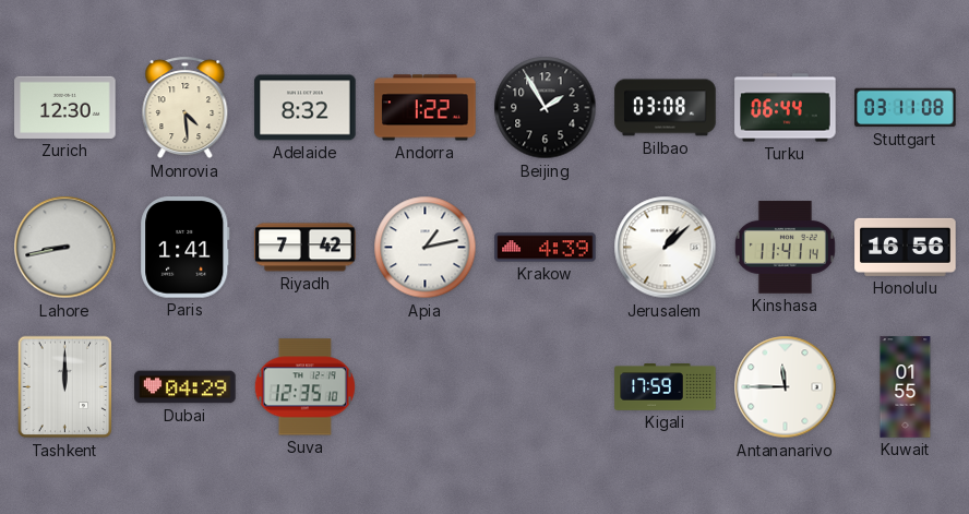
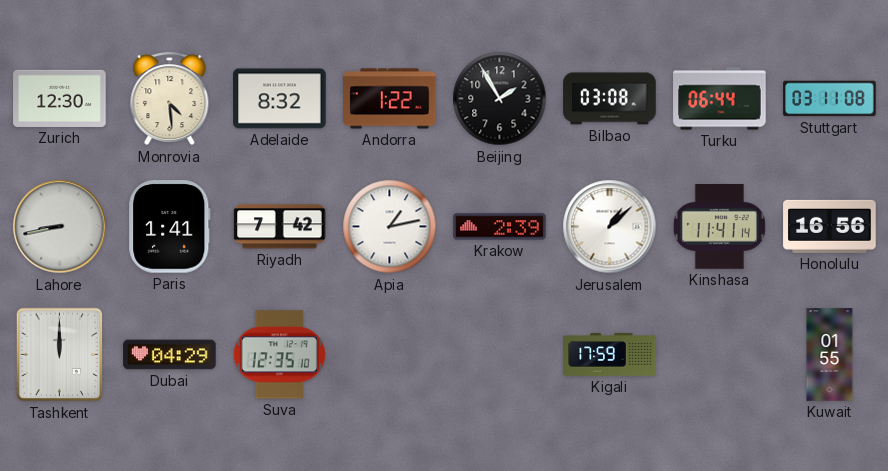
Krakow: 4:39 -> 2:39
Antananarivo: 11:45 -> none
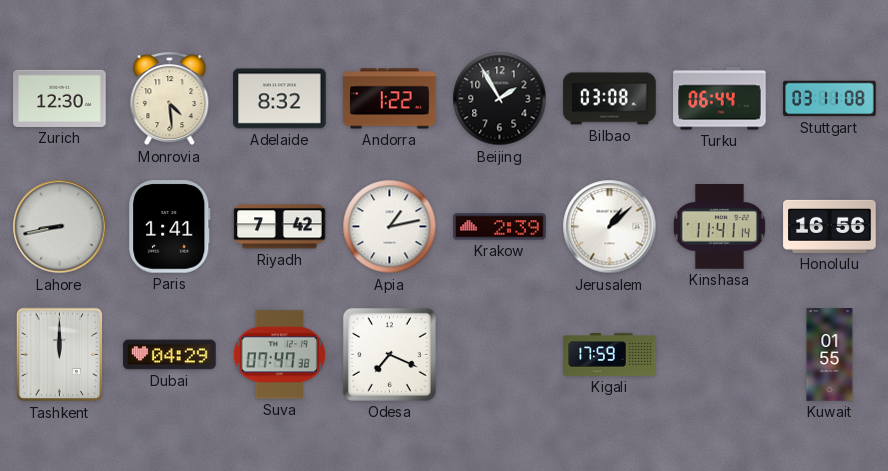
Suva: 12:35 -> 07:47
Odesa: none -> 7:19
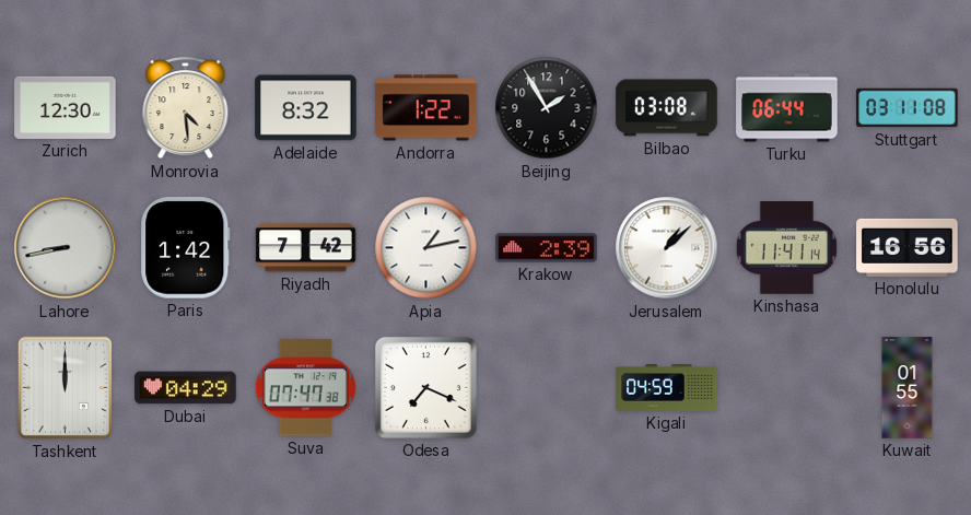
Paris: 1:41 -> 1:42
Kigali: 17:59 -> 04:59
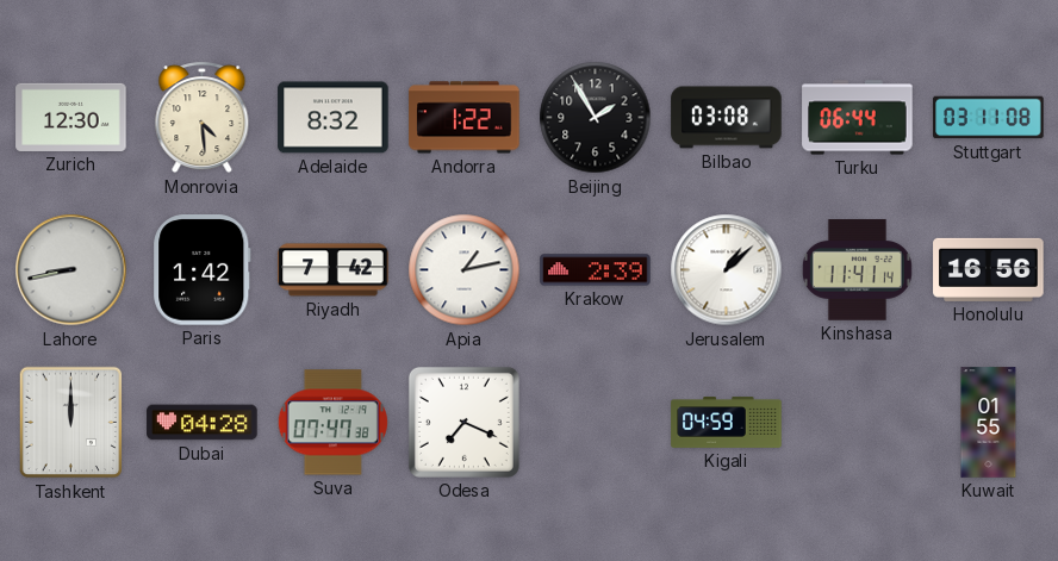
Dubai: 04:29 -> 04:28
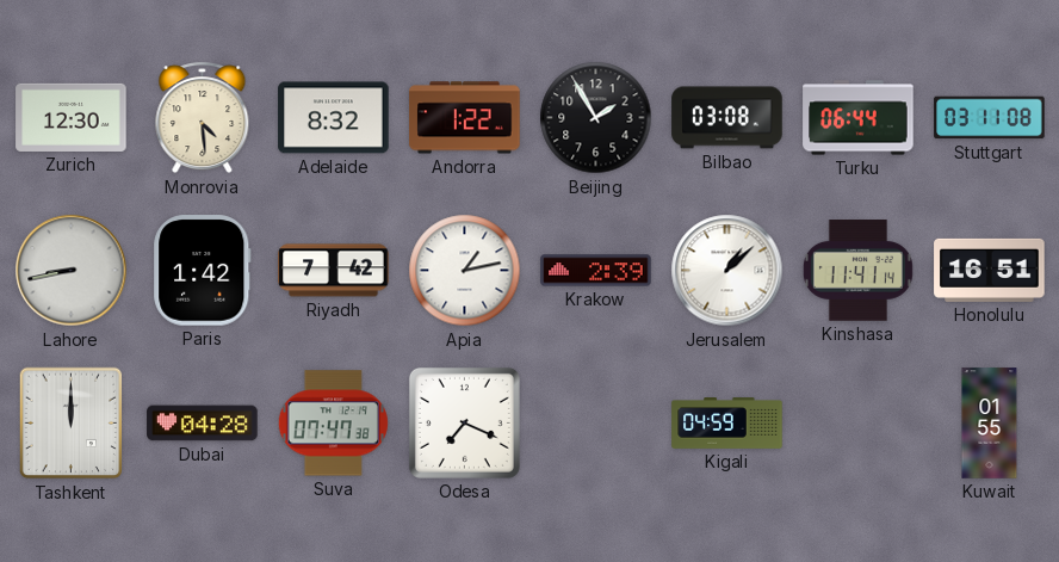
Honolulu: 16:56 -> 16:51
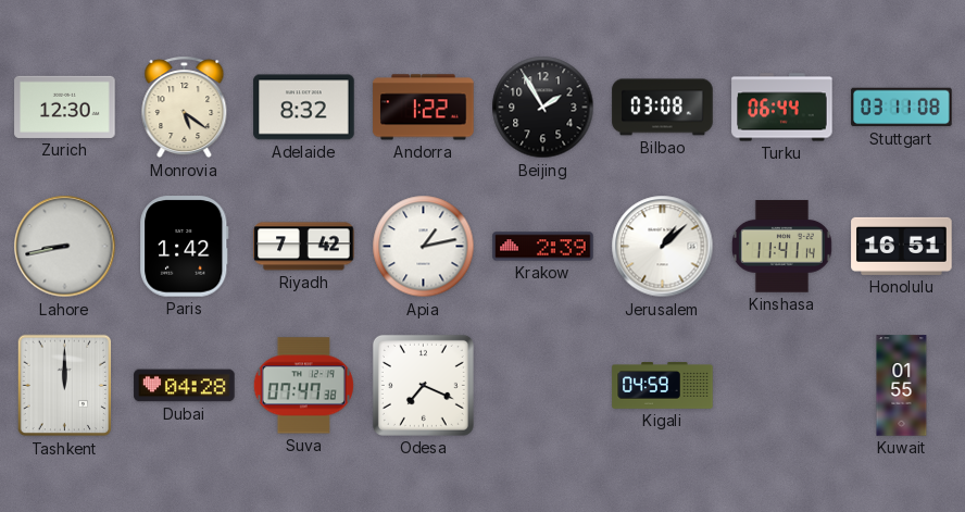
Monrovia: 4:29 -> 5:21
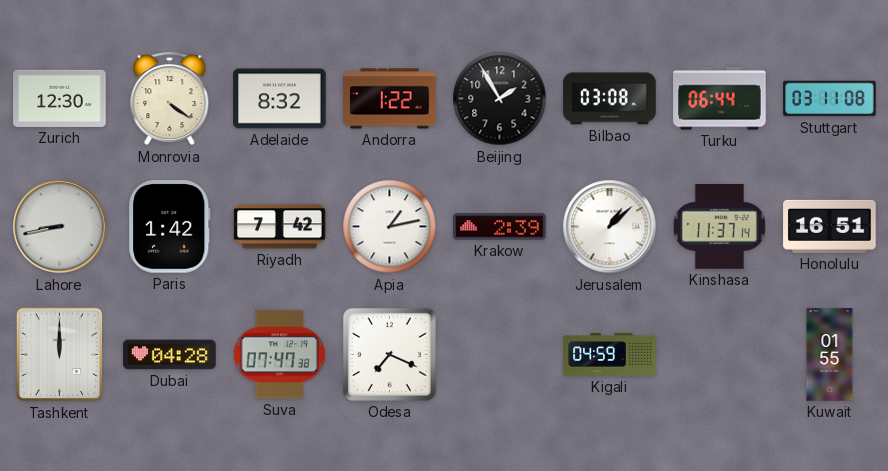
Monrovia: 5:21 -> 4:21
Kinshasa: 11:41 -> 11:37
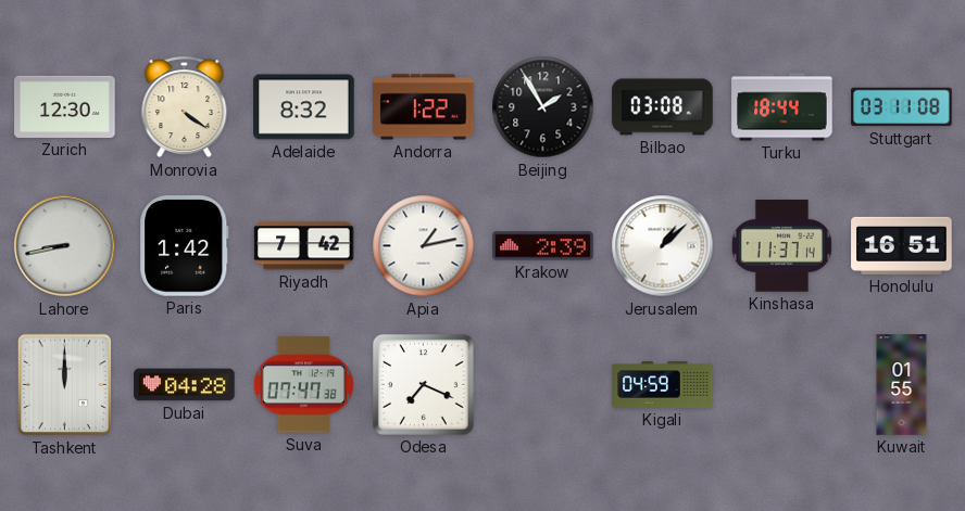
Turku: 06:44 -> 18:44
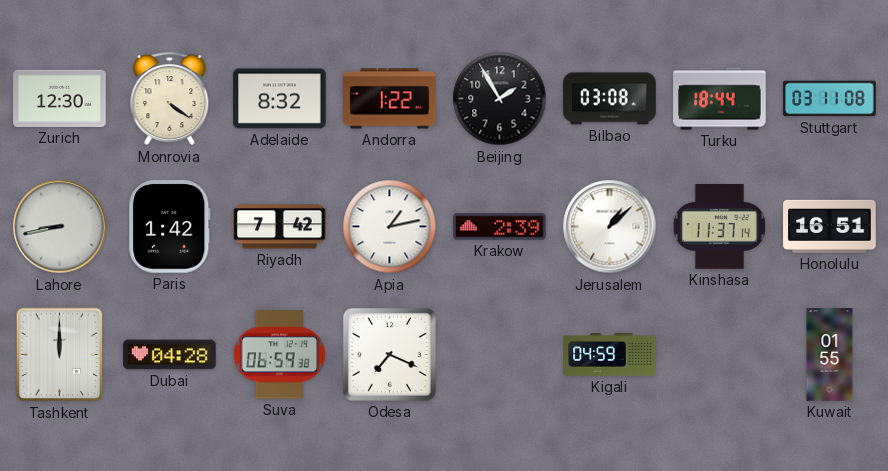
Suva: 07:47 -> 06:59
